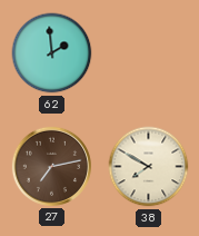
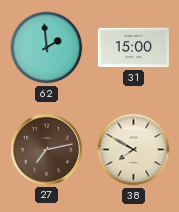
31: none -> 15:00
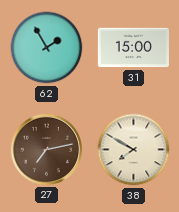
62: 1:59 -> 1:55
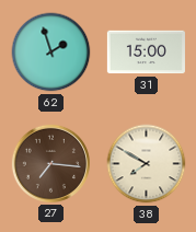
62: 1:55 -> 1:57
27: 7:13 -> 7:16
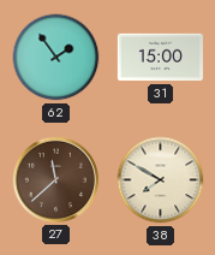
62: 1:57 -> 1:54
27: 7:16 -> 11:38
